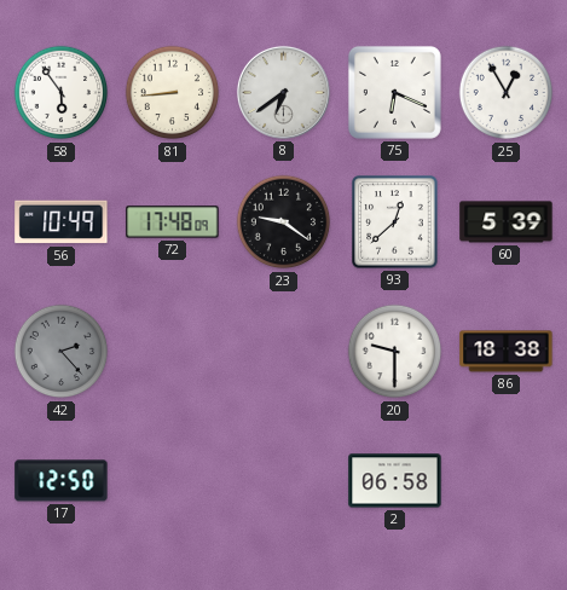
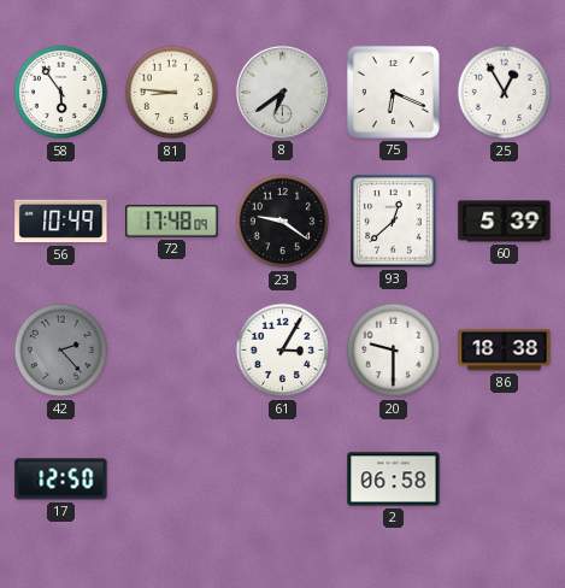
81: 8:44 -> 8:46
61: none -> 3:05
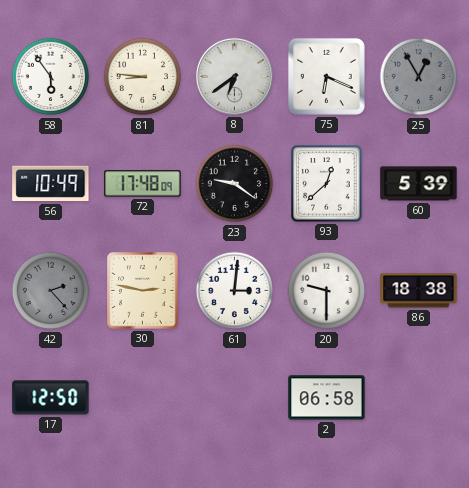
25 dial: white -> grey
30: none -> 2:47
61: 3:05 -> 3:01
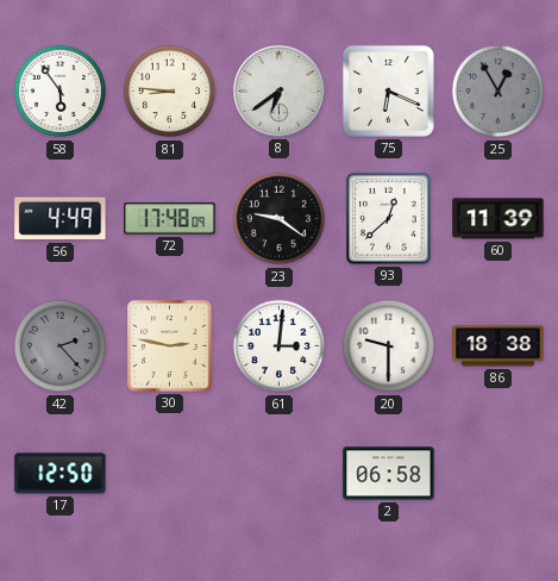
56: 10:49 -> 4:49
60: 5:39 -> 11:39
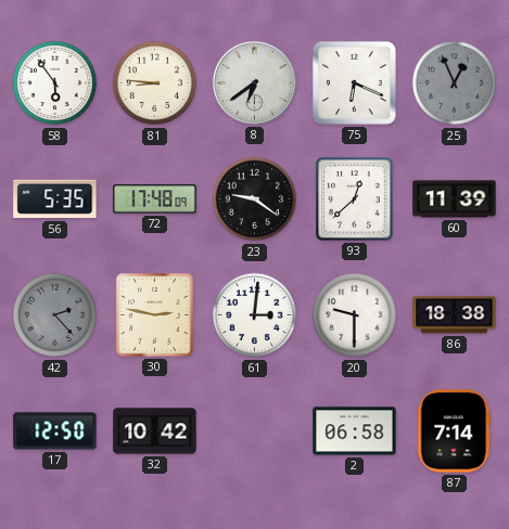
25: 12:55 -> 12:56
56: 4:49 -> 5:35
32: none -> 10:42
87: none -> 7:14
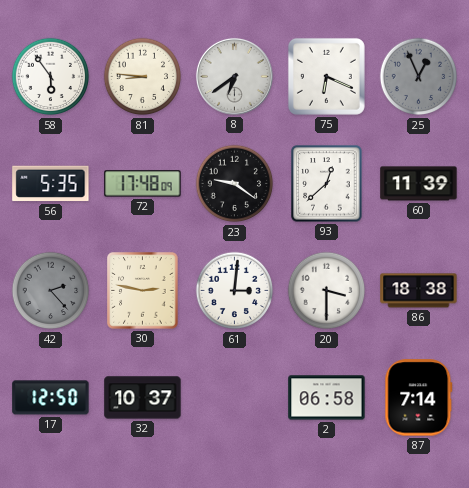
20: 9:30 -> 3:30
32: 10:42 -> 10:37
